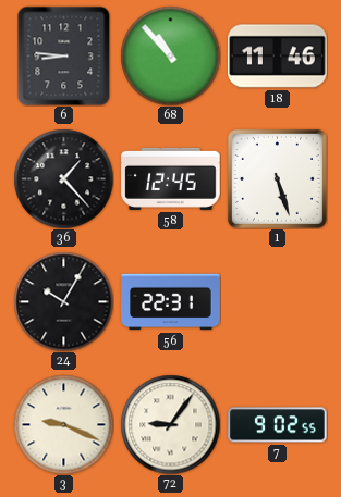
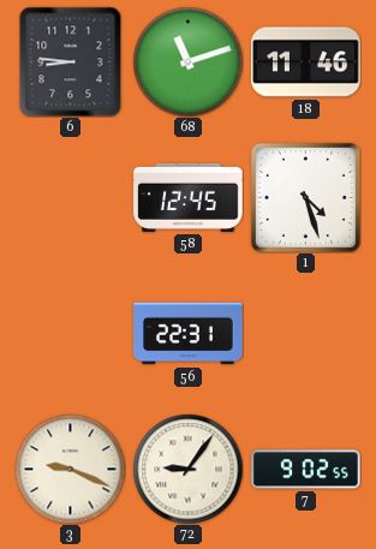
68: 10:53 -> 11:12
36: 1:23 -> none
1: 5:27 -> 4:27
24: 10:05 -> none
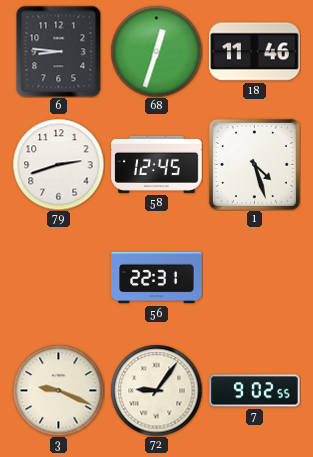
68: 11:12 -> 12:33
79: none -> 2:42
